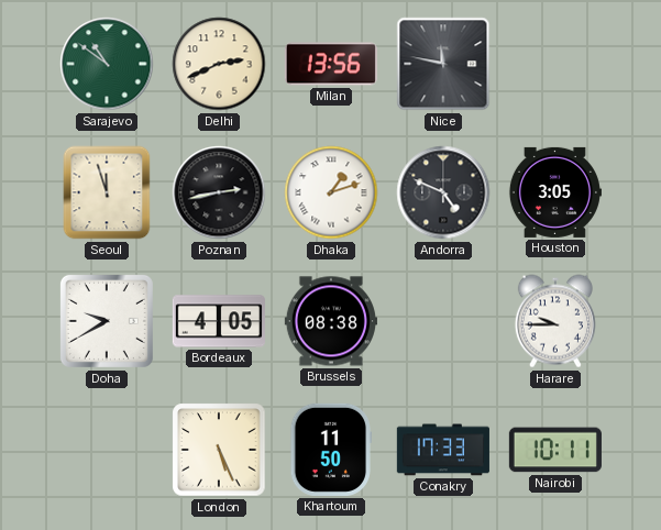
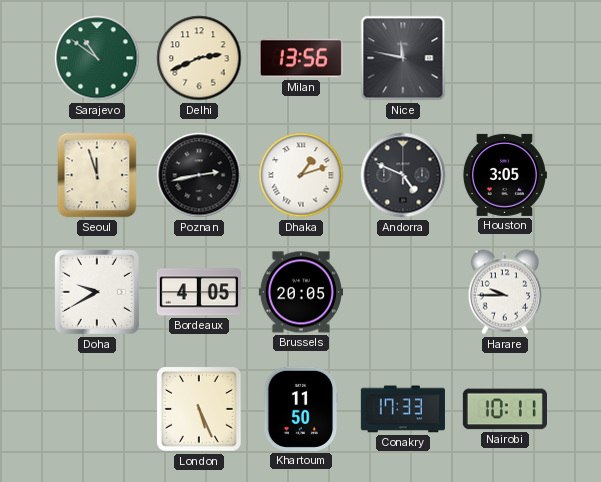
Brussels: 08:38 -> 20:05
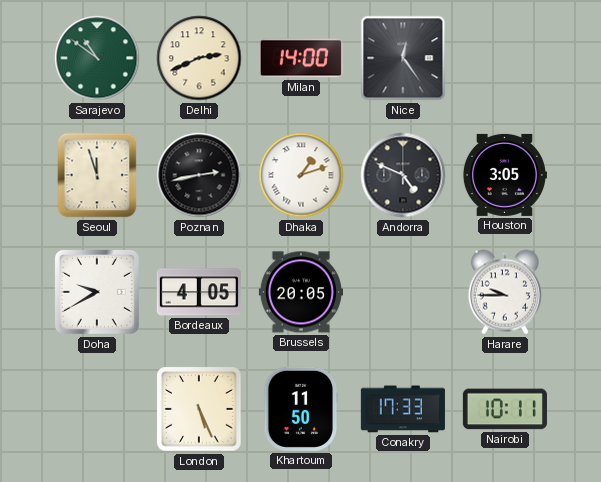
Milan: 13:56 -> 14:00
Nice: 11:47 -> 12:24
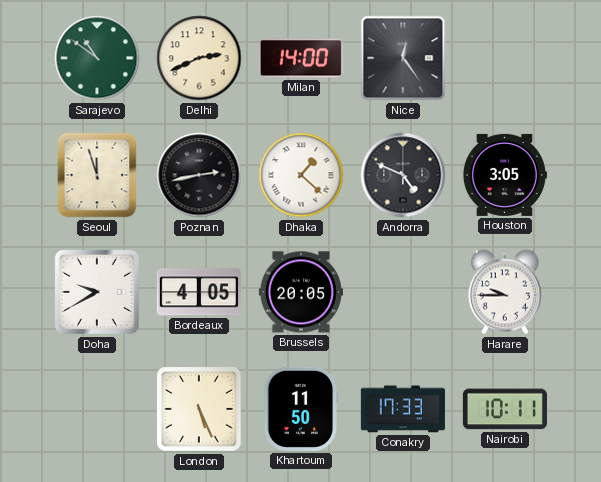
Dhaka: 1:12 -> 1:22
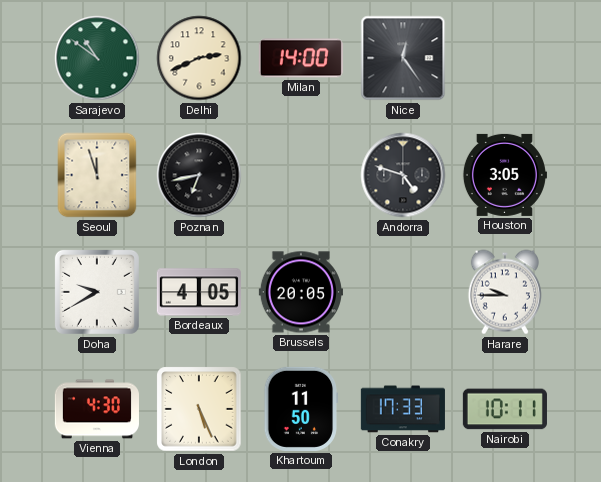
Poznan: 2:43 -> 6:43
Dhaka: 1:22 -> none
Andorra: 4:49 -> 4:48
Vienna: none -> 4:30
